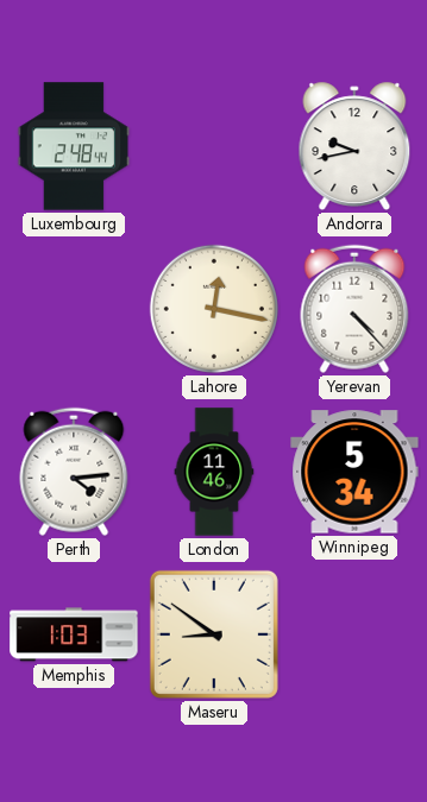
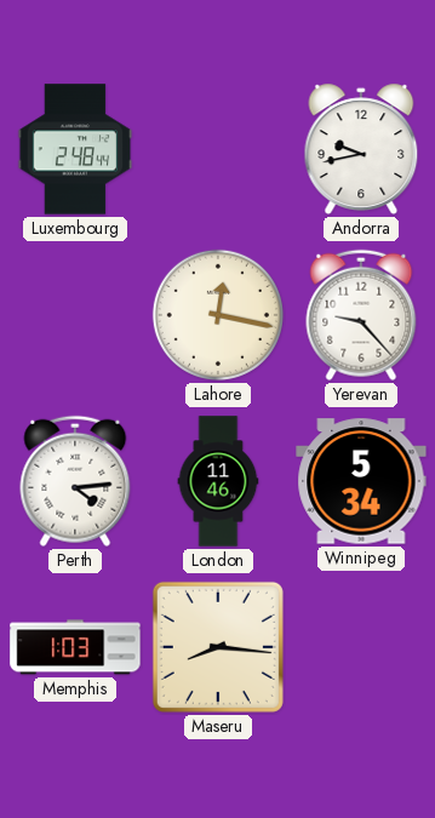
Yerevan: 4:23 -> 9:23
Maseru: 8:51 -> 8:16
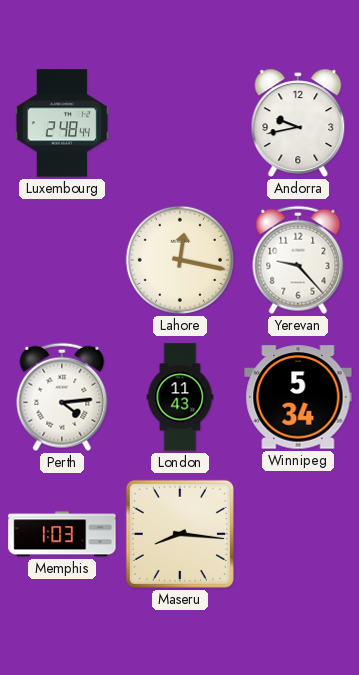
London: 11:46 -> 11:43
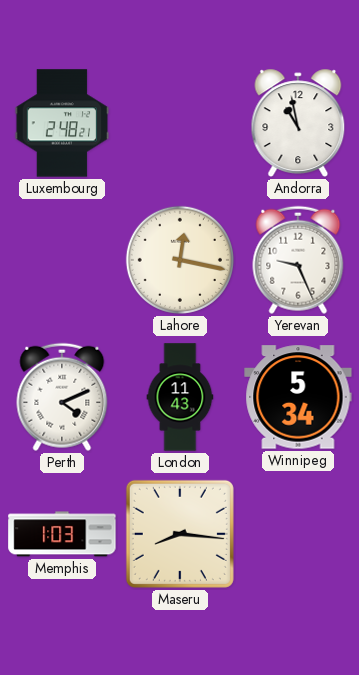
Luxembourg: 2:48:44 -> 2:48:21
Andorra: 9:43 -> 10:58
Yerevan: 9:23 -> 9:26
Perth: 4:14 -> 4:11
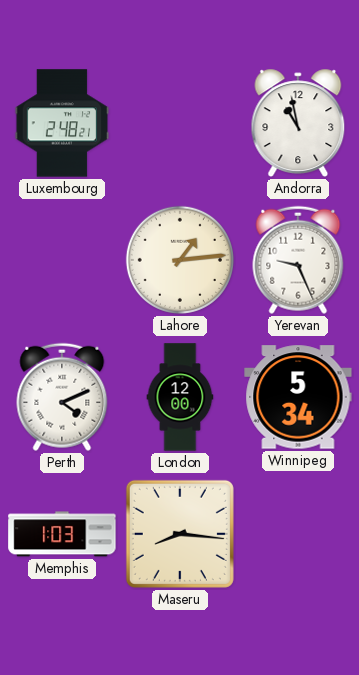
Lahore: 12:17 -> 1:14
London: 11:43 -> 12:00
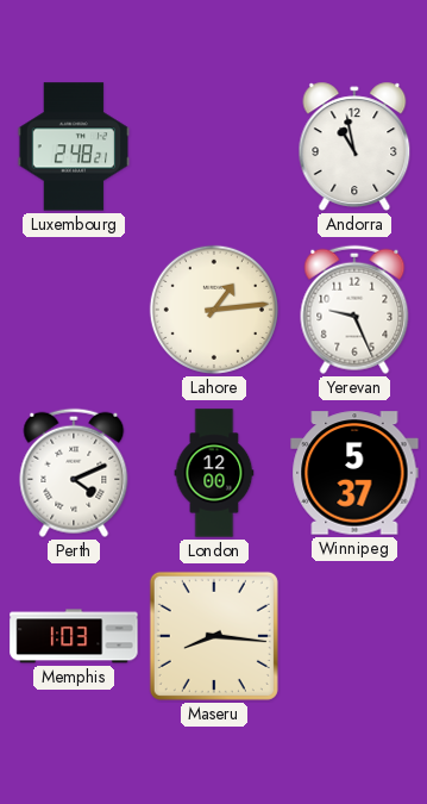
Winnipeg: 5:34 -> 5:37
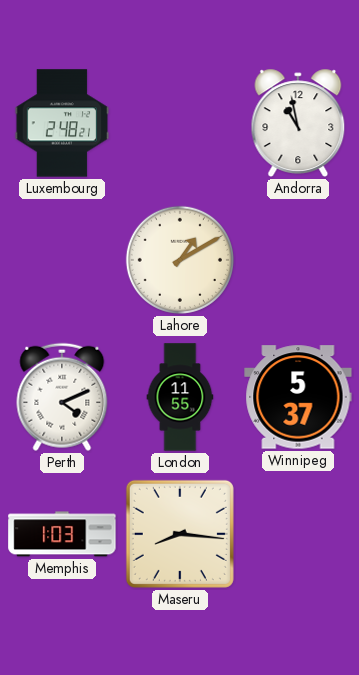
Lahore: 1:14 -> 1:10
Yerevan: 9:26 -> none
London: 12:00 -> 11:55
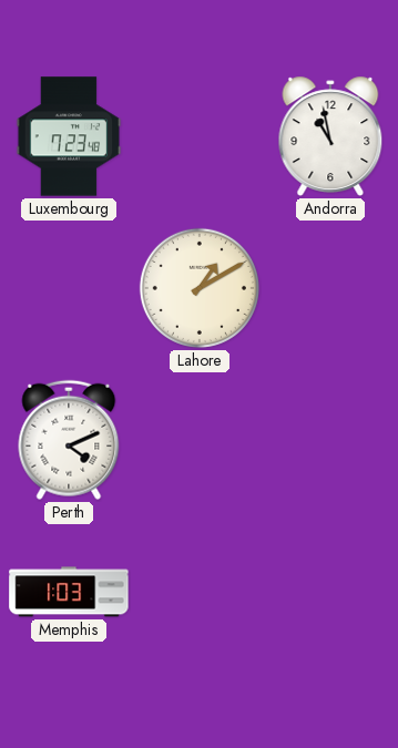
Luxembourg: 2:48 -> 7:23
London: 11:55 -> none
Winnipeg: 5:37 -> none
Maseru: 8:16 -> none
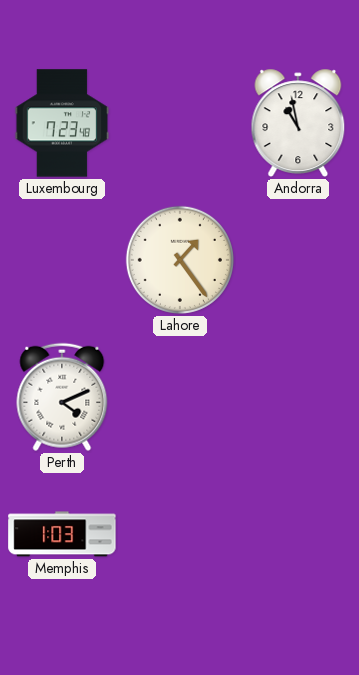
Lahore: 1:10 -> 1:24
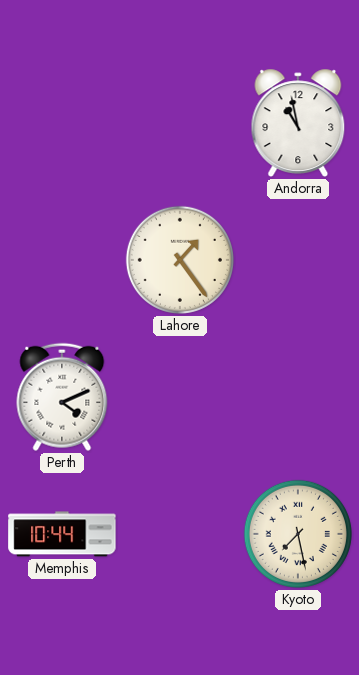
Luxembourg: 7:23 -> none
Memphis: 1:03 -> 10:44
Kyoto: none -> 7:28
